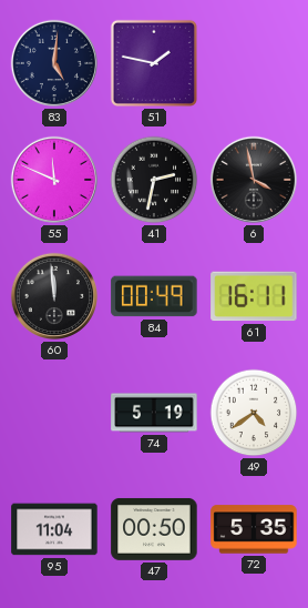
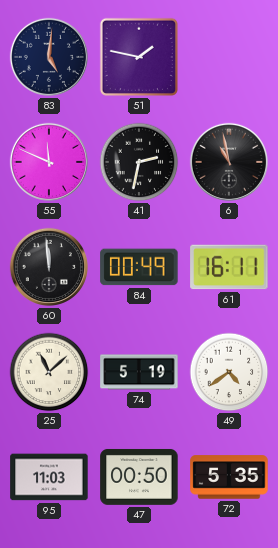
6: 3:58 -> 10:58
25: none -> 11:08
95: 11:04 -> 11:03
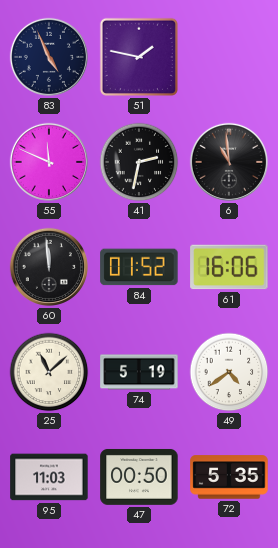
83: 5:01 -> 4:56
6: 10:58 -> 10:59
84: 00:49 -> 01:52
61: 16:11 -> 16:06
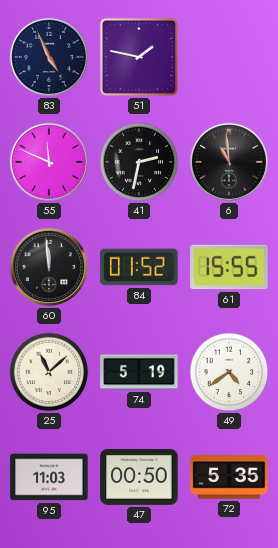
61: 16:06 -> 15:55
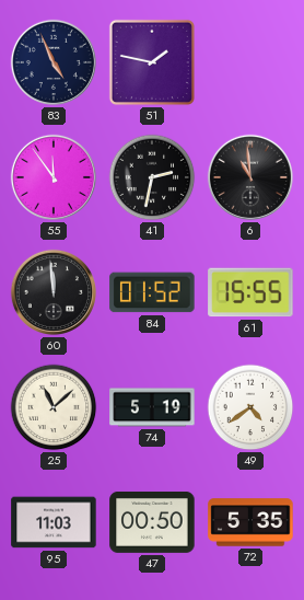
55: 11:49 -> 11:54
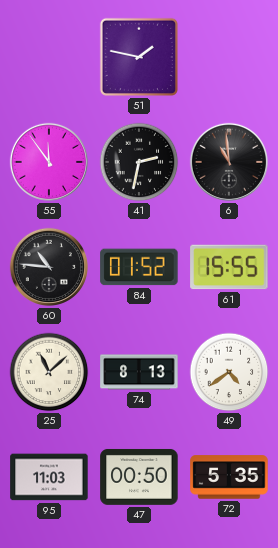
83: 4:56 -> none
60: 11:59 -> 10:46
74: 5:19 -> 8:13
